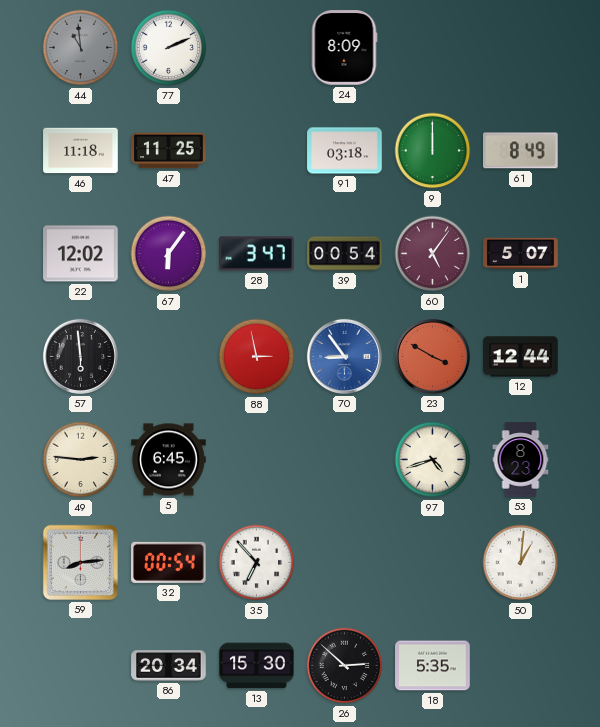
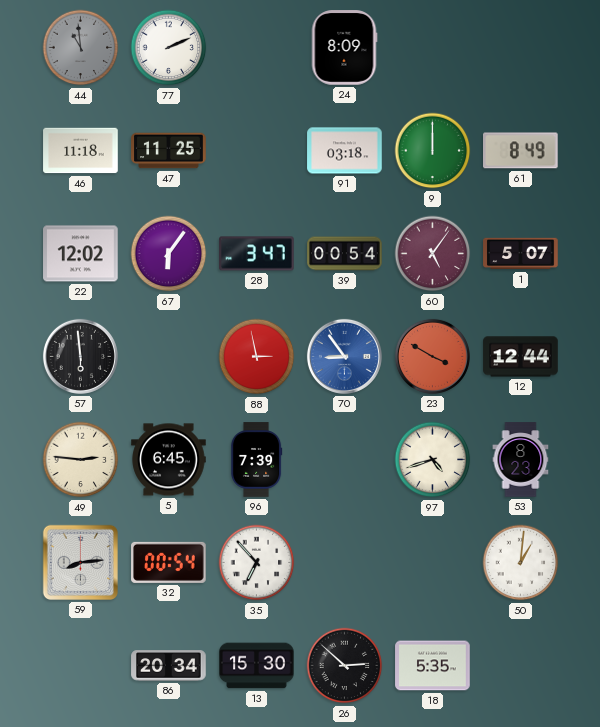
96: none -> 7:39
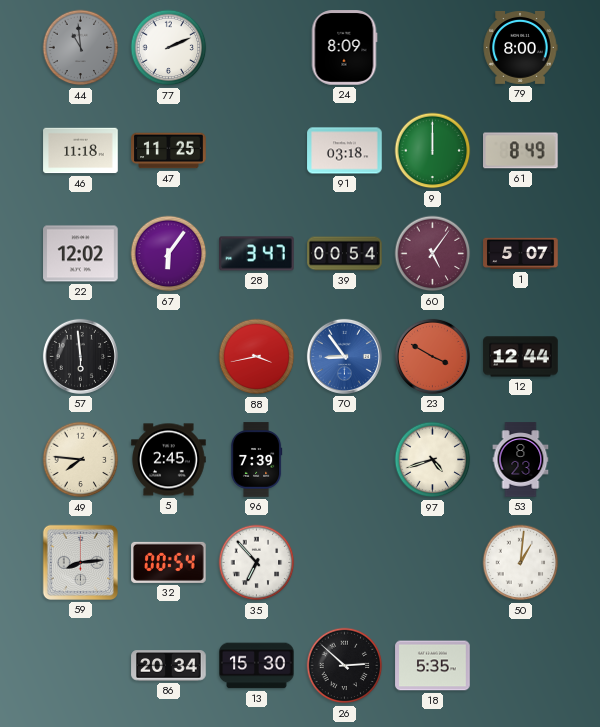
79: none -> 8:00
88: 2:58 -> 3:43
49: 2:46 -> 7:46
5: 6:45 -> 2:45
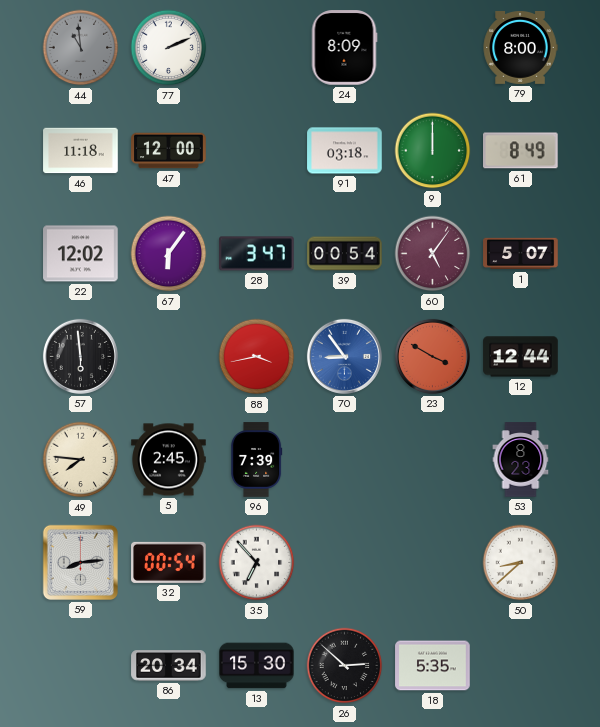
47: 11:25 -> 12:00
97: 4:42 -> none
50: 1:01 -> 8:38
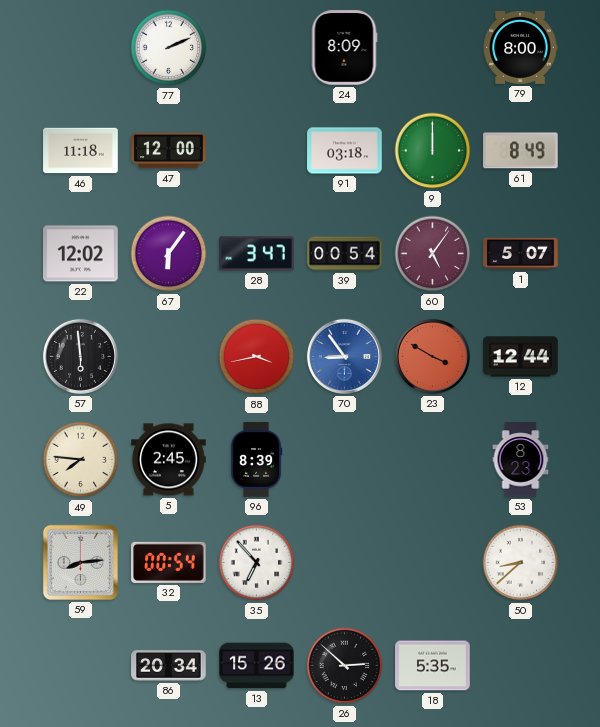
44: 10:59 -> none
96: 7:39 -> 8:39
13: 15:30 -> 15:26
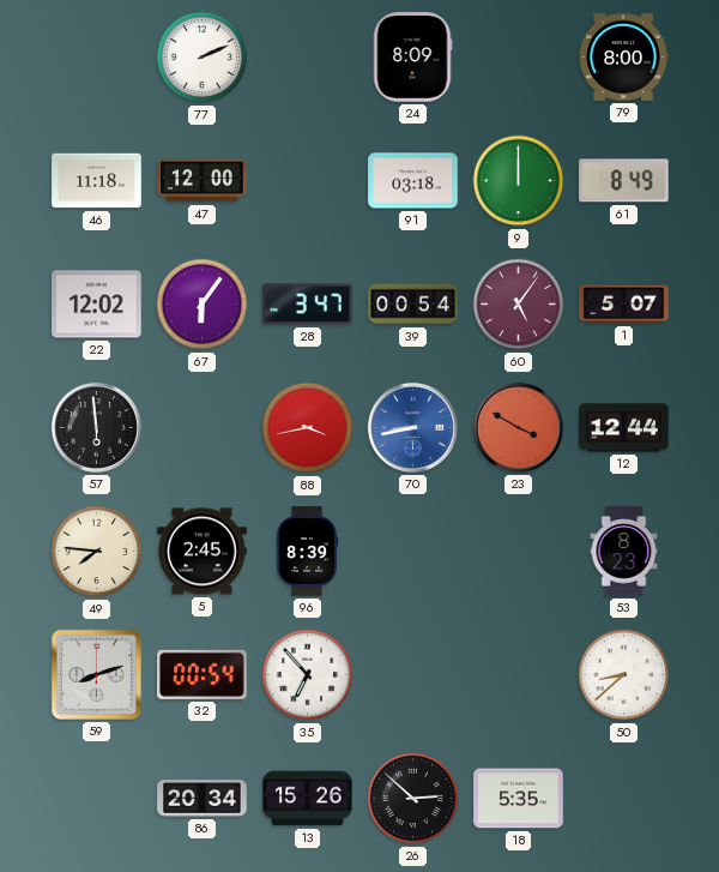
70: 8:54 -> 8:43
59: 8:14 -> 8:12
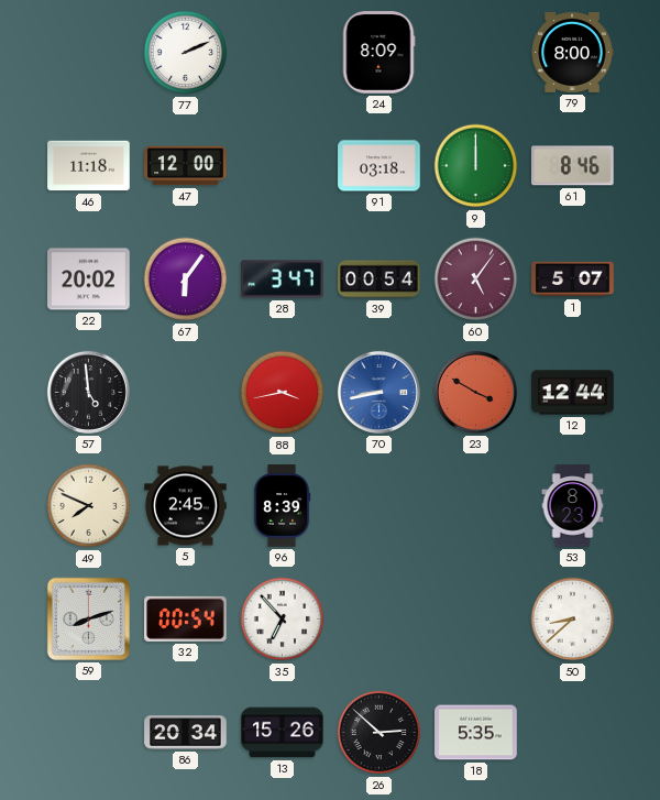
61: 8:49 -> 8:46
22: 12:02 -> 20:02
57: 5:59 -> 4:59
49: 7:46 -> 7:49
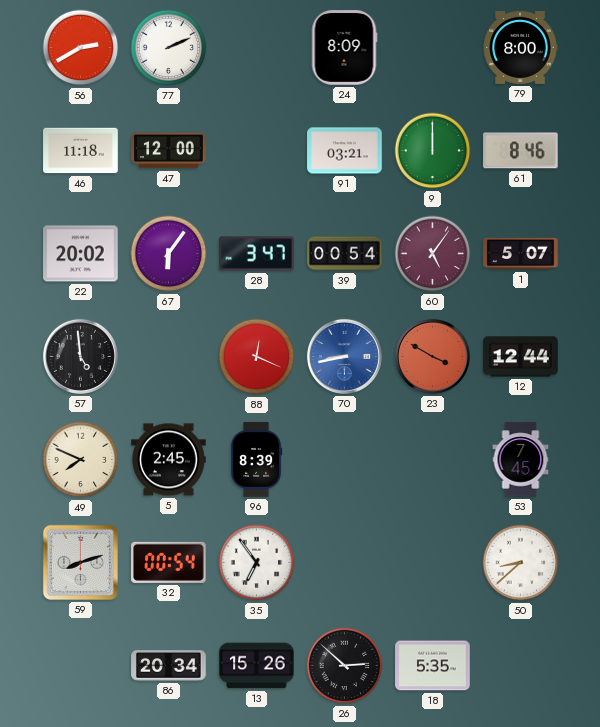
56: none -> 2:40
91: 03:18 -> 03:21
88: 3:43 -> 12:19
53: 8:23 -> 7:45
35: 6:53 -> 6:54
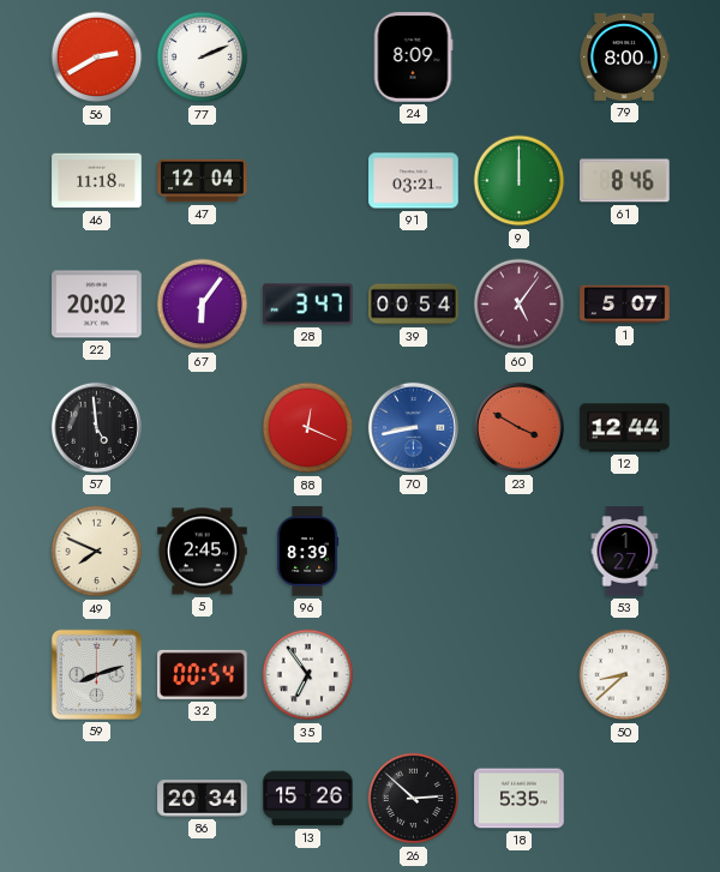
47: 12:00 -> 12:04
53: 7:45 -> 1:27
